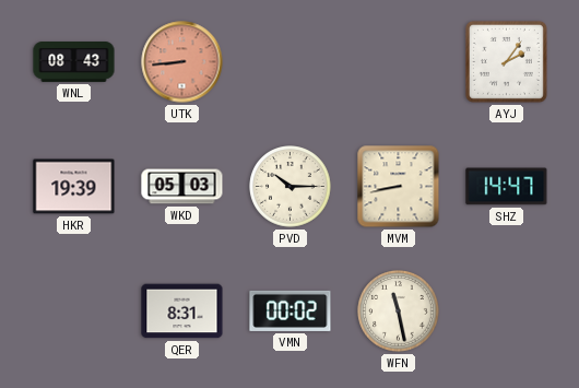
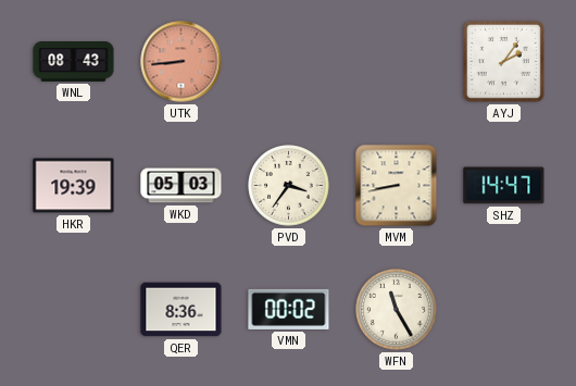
PVD: 10:15 -> 3:36
QER: 8:31 -> 8:36
WFN: 11:28 -> 11:25
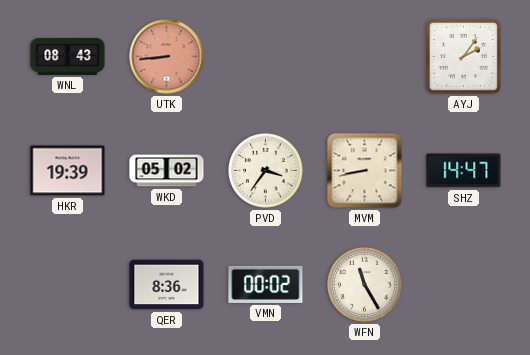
WKD: 05:03 -> 05:02
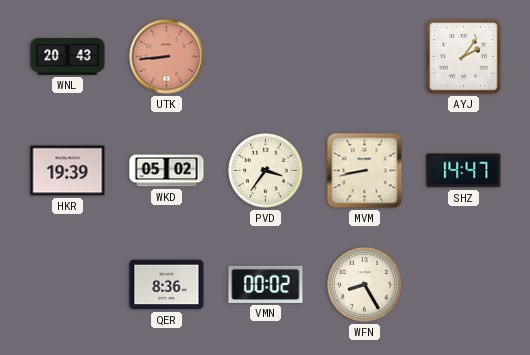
WNL: 08:43 -> 20:43
WFN: 11:25 -> 8:25
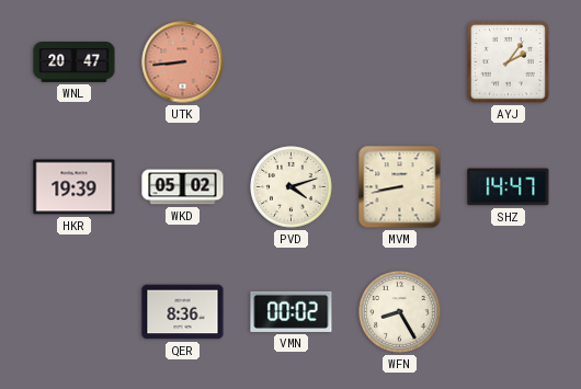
WNL: 20:43 -> 20:47
PVD: 3:36 -> 4:12
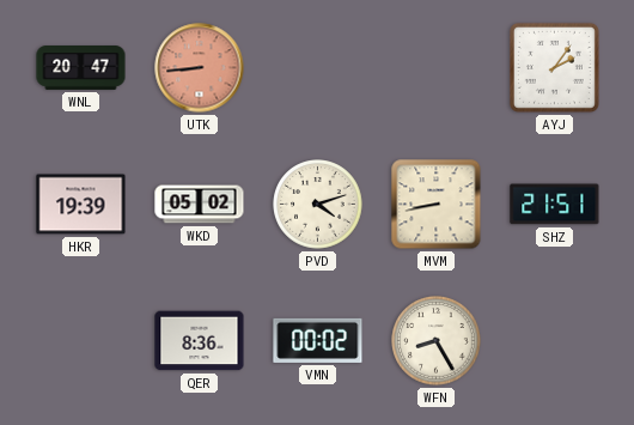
SHZ: 14:47 -> 21:51
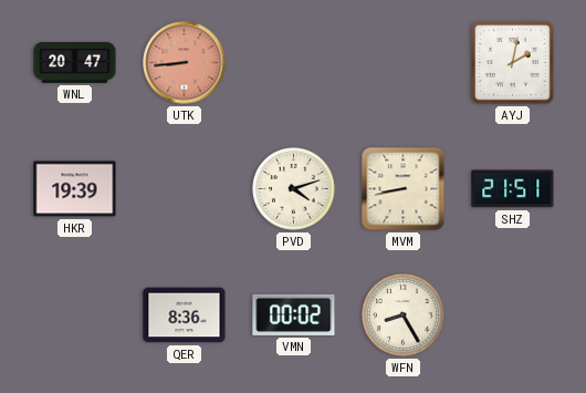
AYJ: 2:06 -> 2:02
WKD: 05:02 -> none
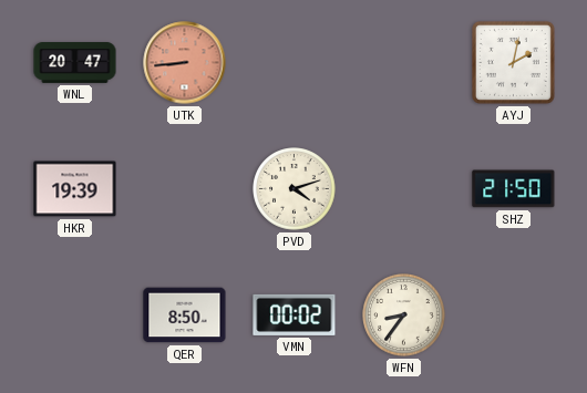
MVM: 8:43 -> none
SHZ: 21:51 -> 21:50
QER: 8:36 -> 8:50
WFN: 8:25 -> 8:36
